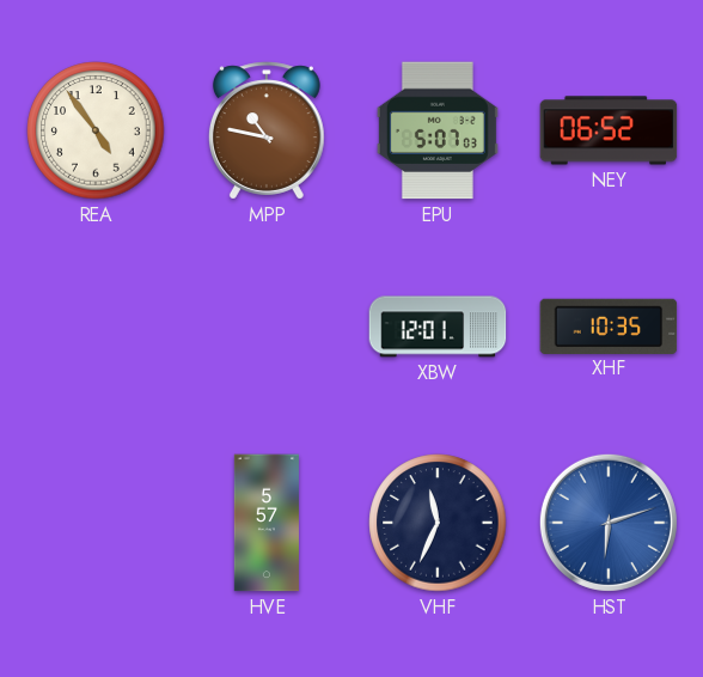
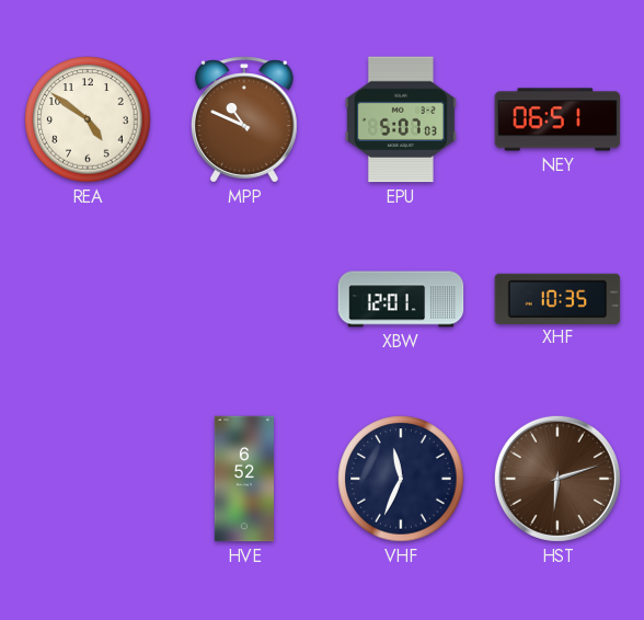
REA: 4:54 -> 4:51
MPP: 10:47 -> 10:49
NEY: 06:52 -> 06:51
HVE: 5:57 -> 6:52
HST dial: blue -> brown
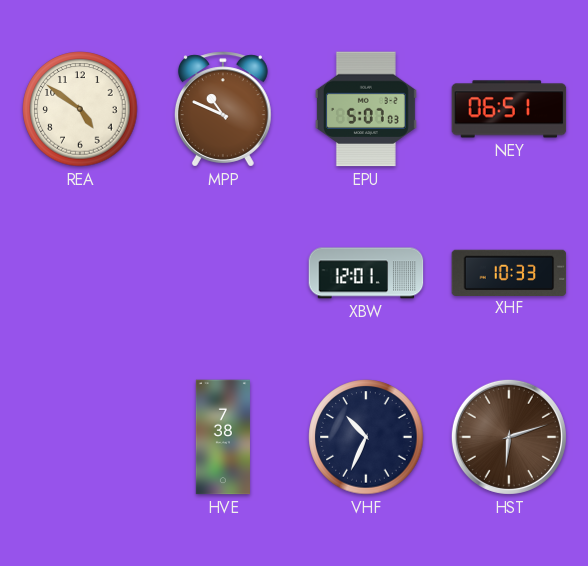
XHF: 10:35 -> 10:33
HVE: 6:52 -> 7:38
VHF: 11:34 -> 10:34
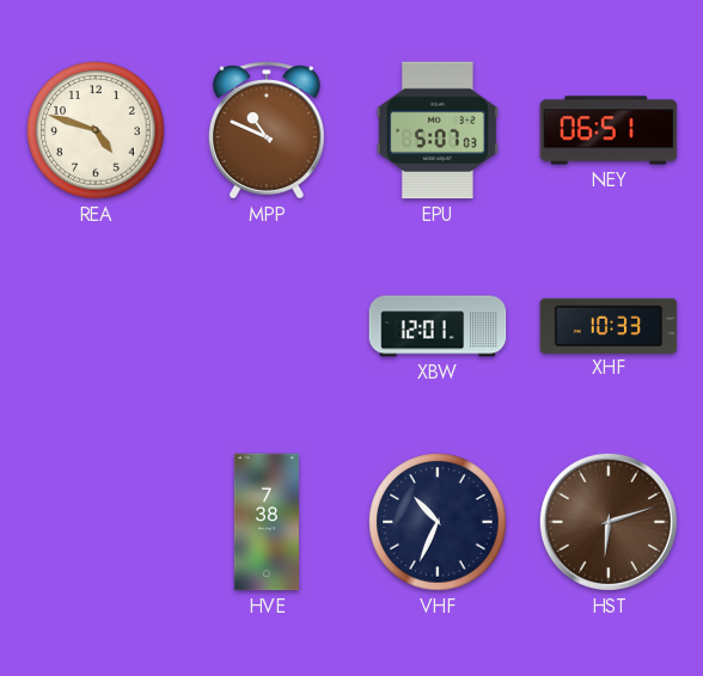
REA: 4:51 -> 4:48
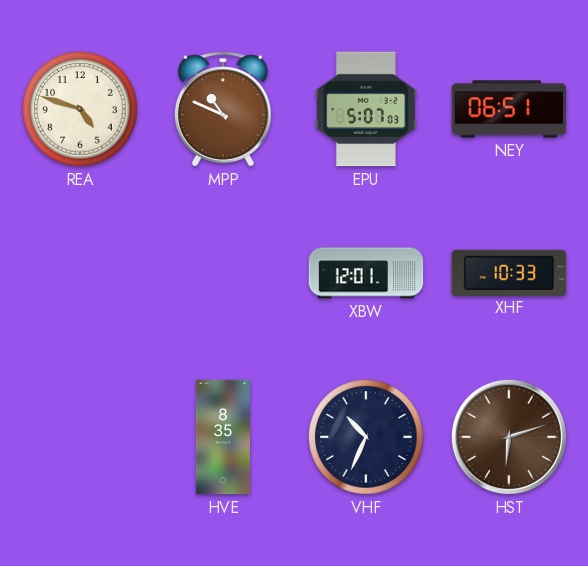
HVE: 7:38 -> 8:35
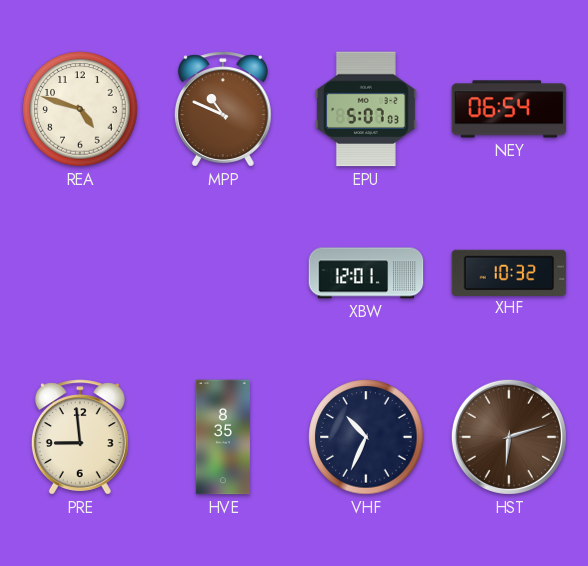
NEY: 06:51 -> 06:54
XHF: 10:33 -> 10:32
PRE: none -> 8:59
